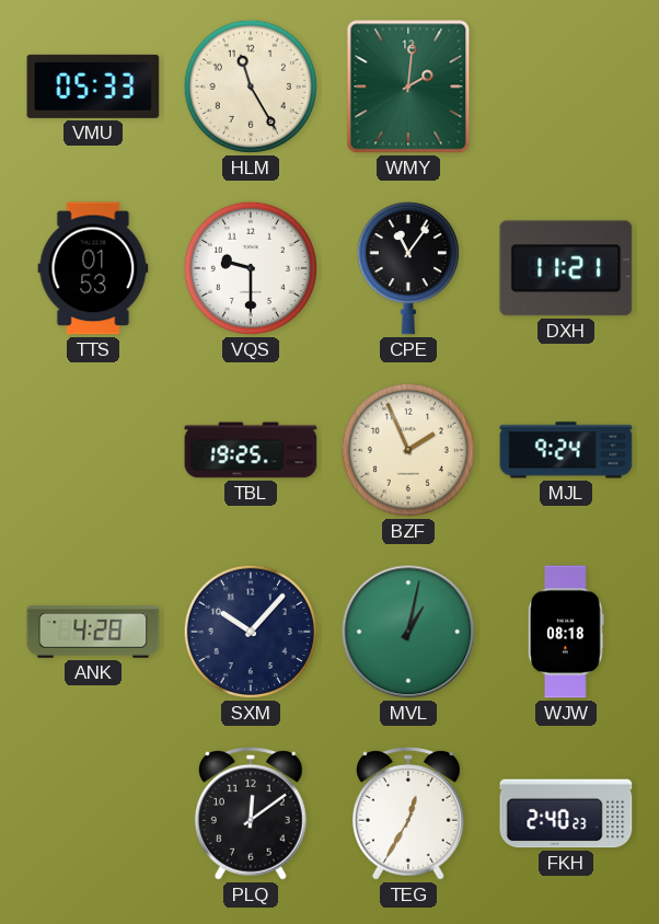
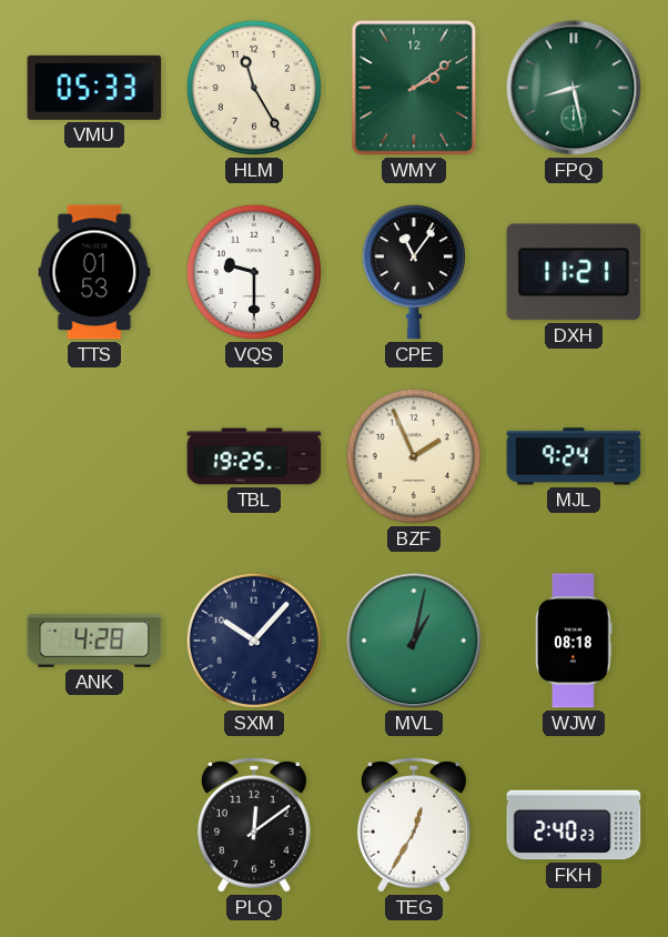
WMY: 2:01 -> 2:09
FPQ: none -> 8:28
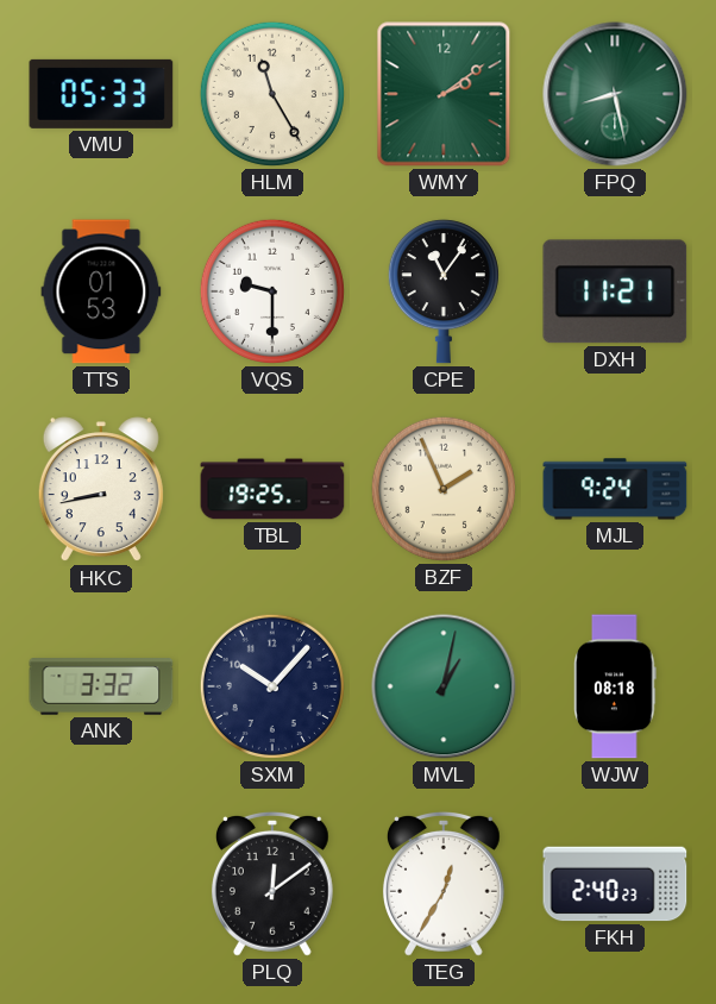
HKC: none -> 8:43
ANK: 4:28 -> 3:32
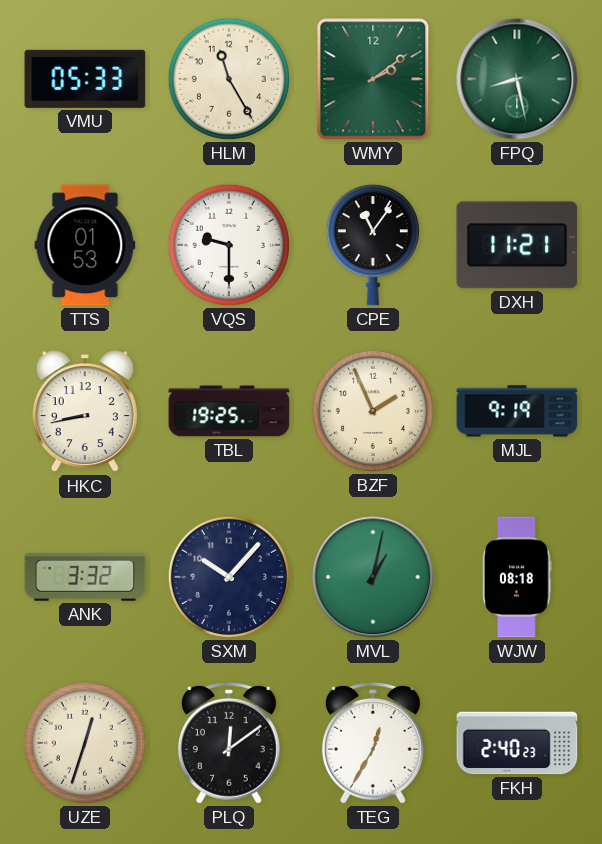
MJL: 9:24 -> 9:19
UZE: none -> 12:33
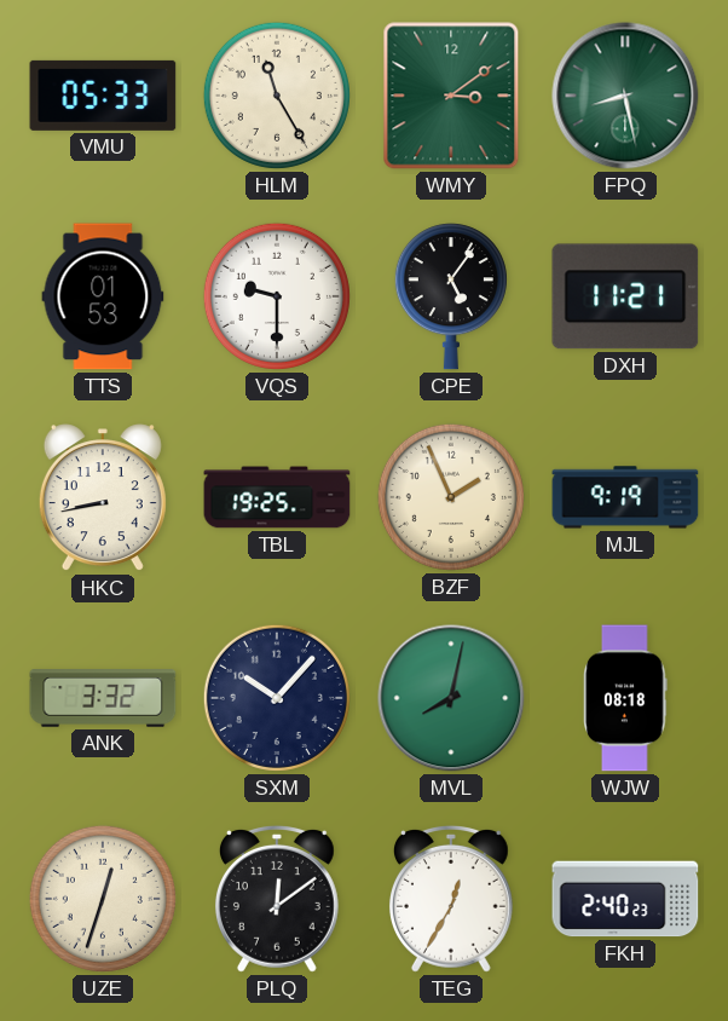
WMY: 2:09 -> 3:09
CPE: 11:06 -> 5:06
MVL: 1:02 -> 8:02
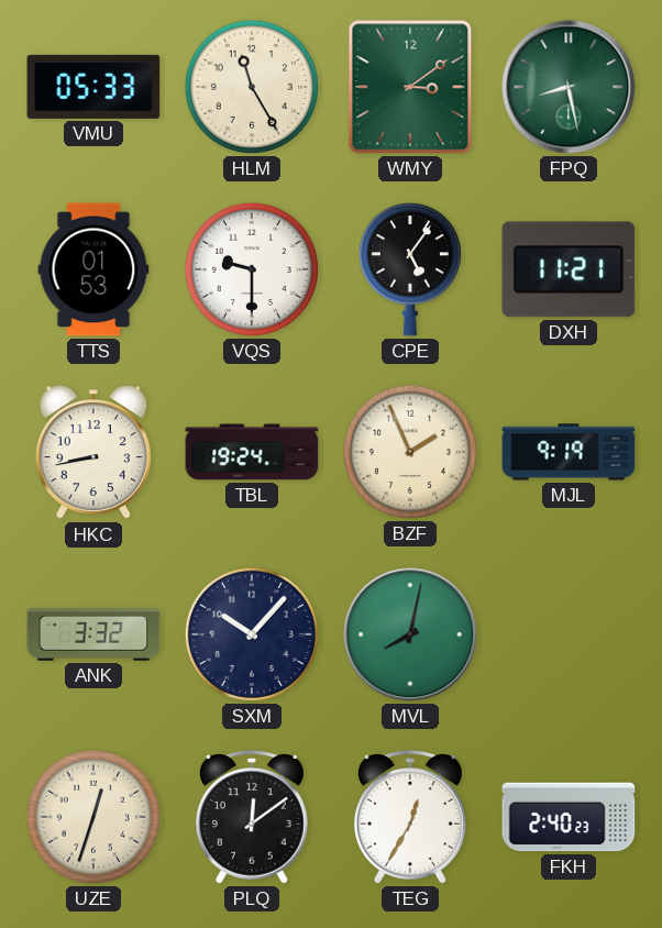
TBL: 19:25 -> 19:24
WJW: 08:18 -> none
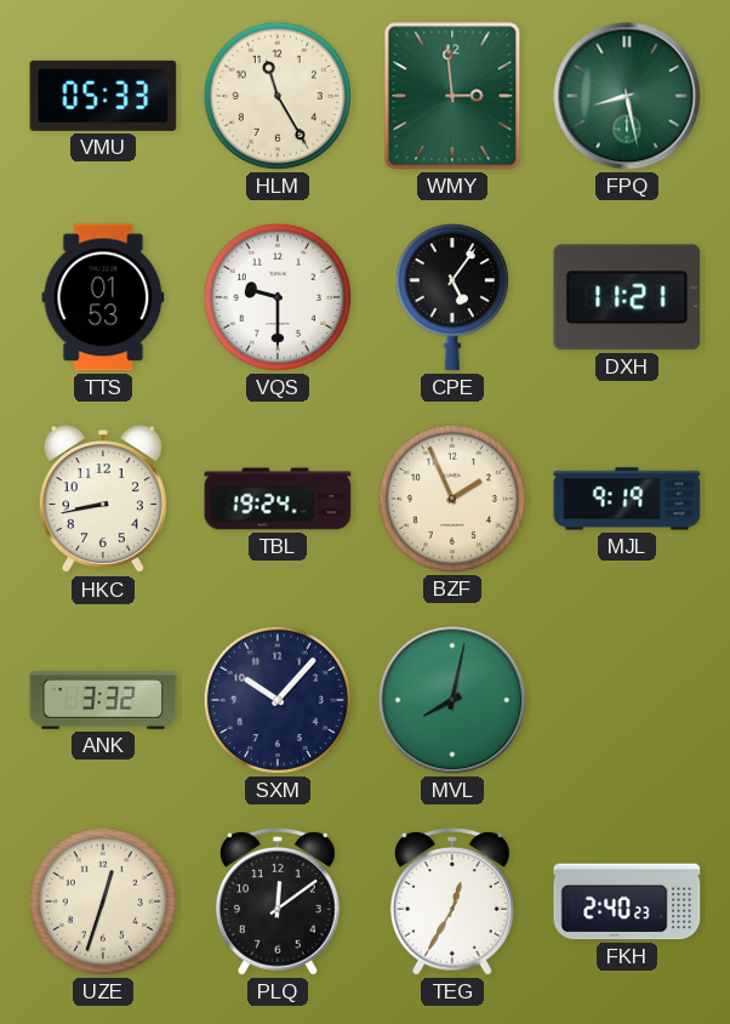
WMY: 3:09 -> 2:59
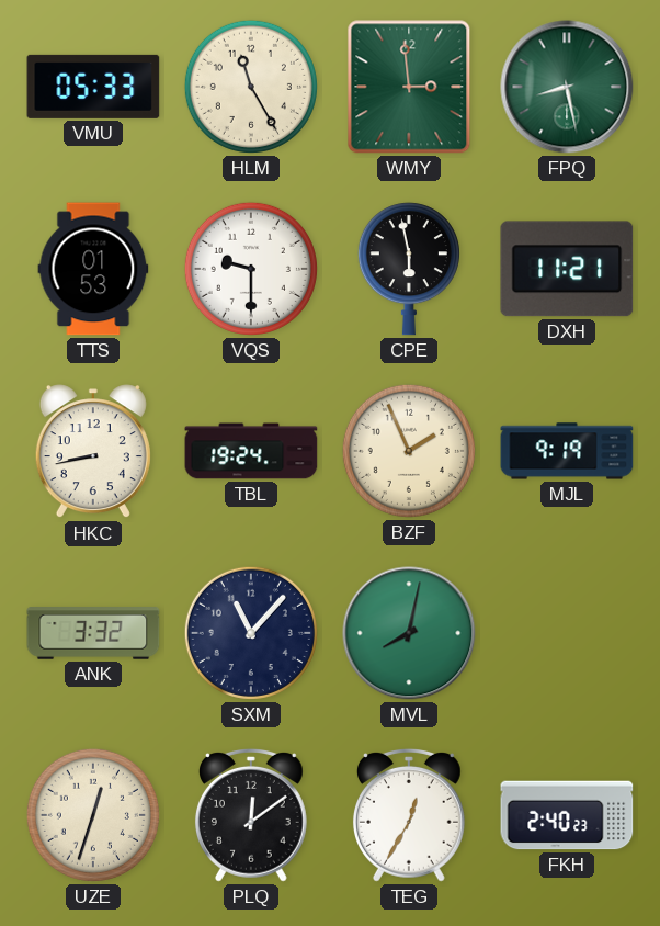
CPE: 5:06 -> 5:58
SXM: 10:07 -> 11:07
